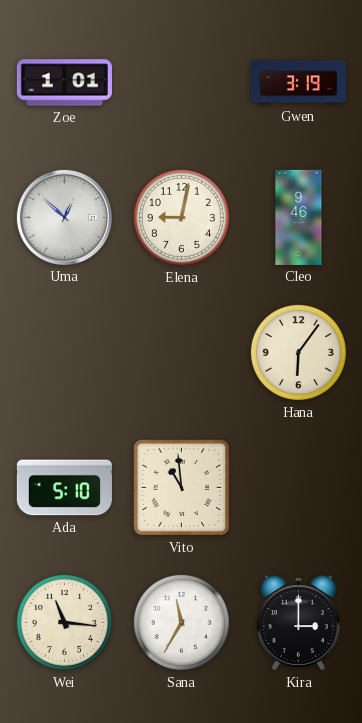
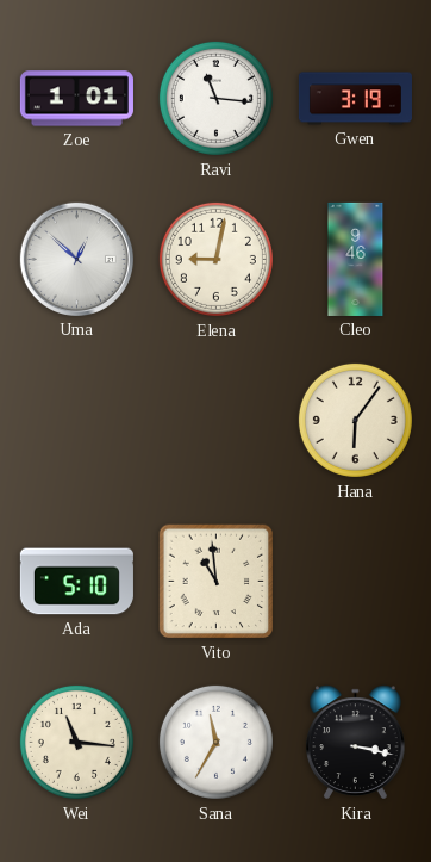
Ravi: none -> 11:16
Kira: 3:00 -> 3:17
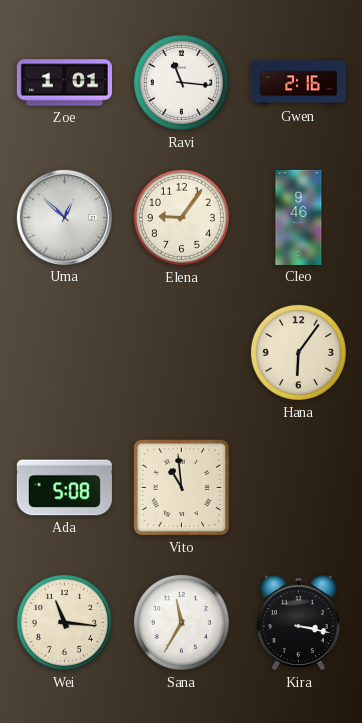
Gwen: 3:19 -> 2:16
Elena: 9:02 -> 9:06
Ada: 5:10 -> 5:08
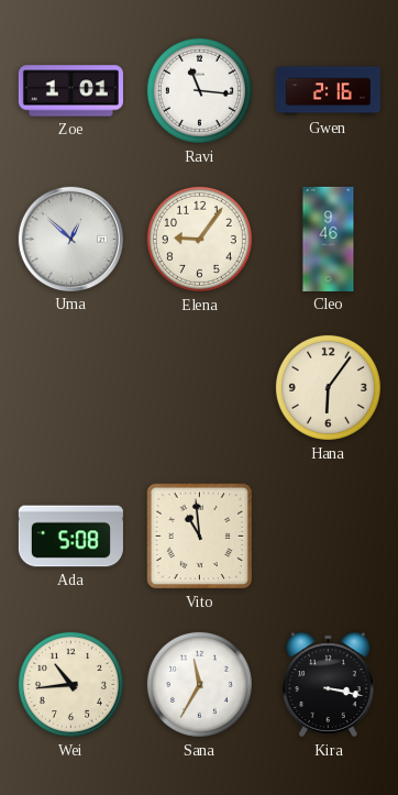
Wei: 11:16 -> 10:44
